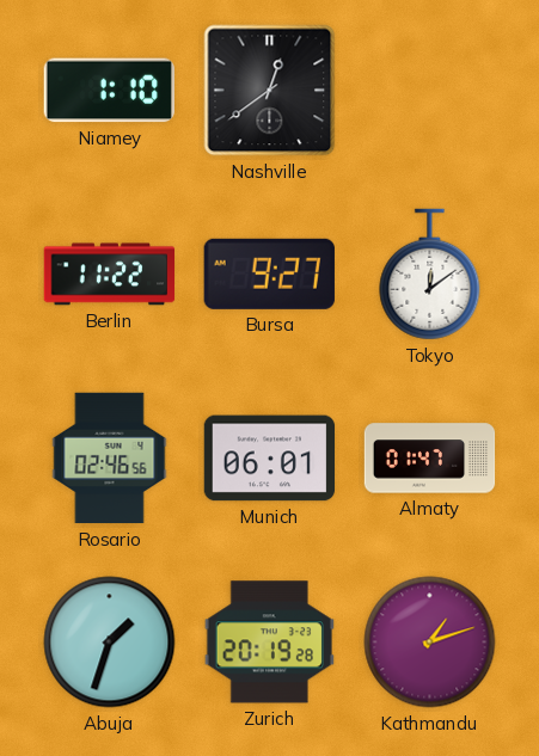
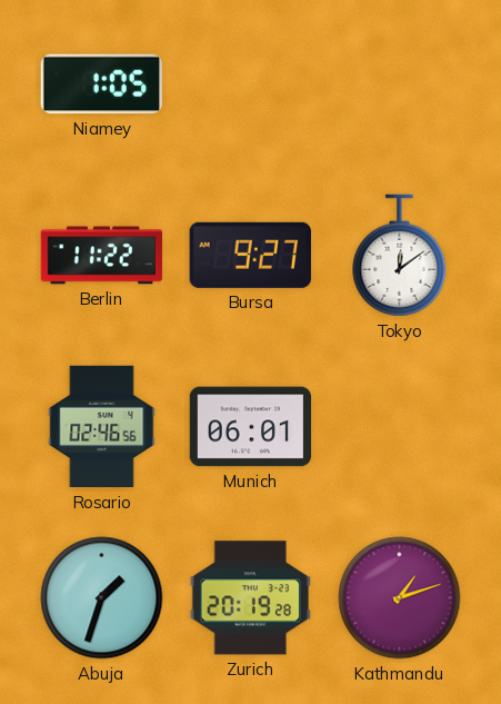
Niamey: 1:10 -> 1:05
Nashville: 12:39 -> none
Almaty: 01:47 -> none
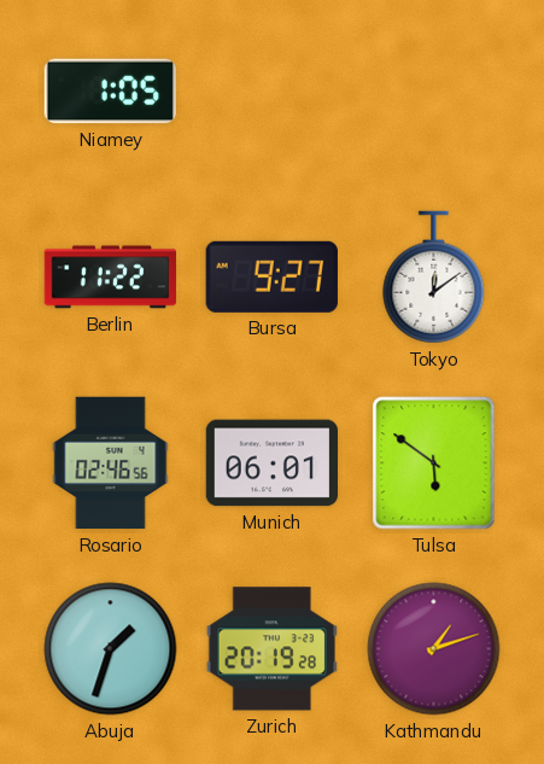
Tulsa: none -> 5:51
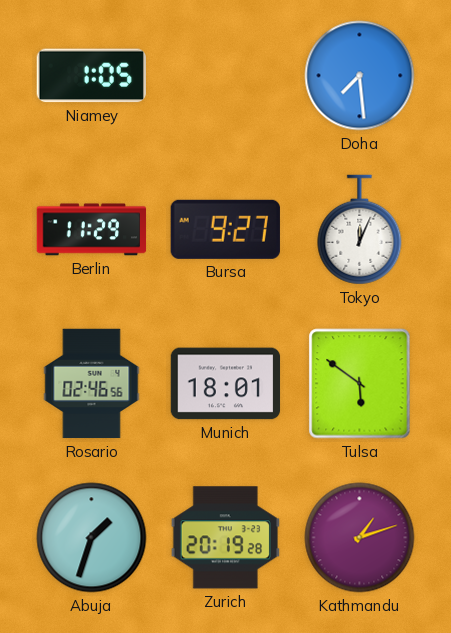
Doha: none -> 7:29
Berlin: 11:22 -> 11:29
Tokyo: 12:09 -> 12:04
Munich: 06:01 -> 18:01
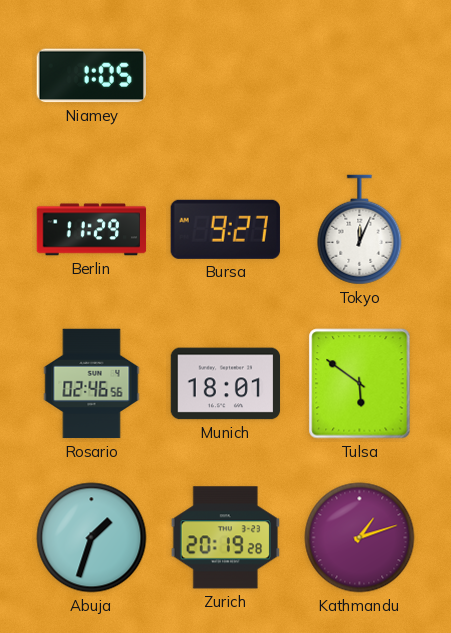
Doha: 7:29 -> none
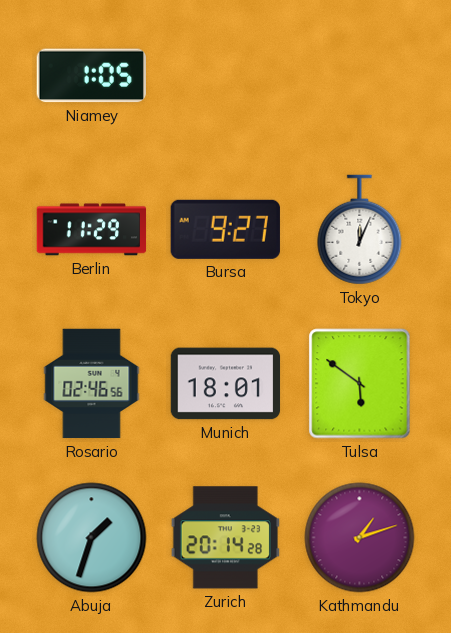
Zurich: 20:19 -> 20:14
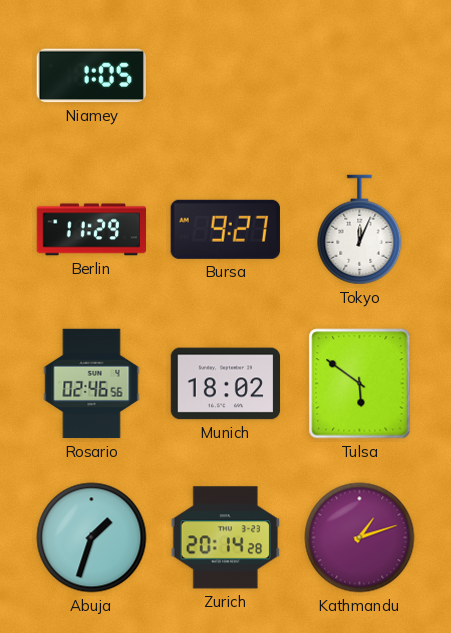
Munich: 18:01 -> 18:02
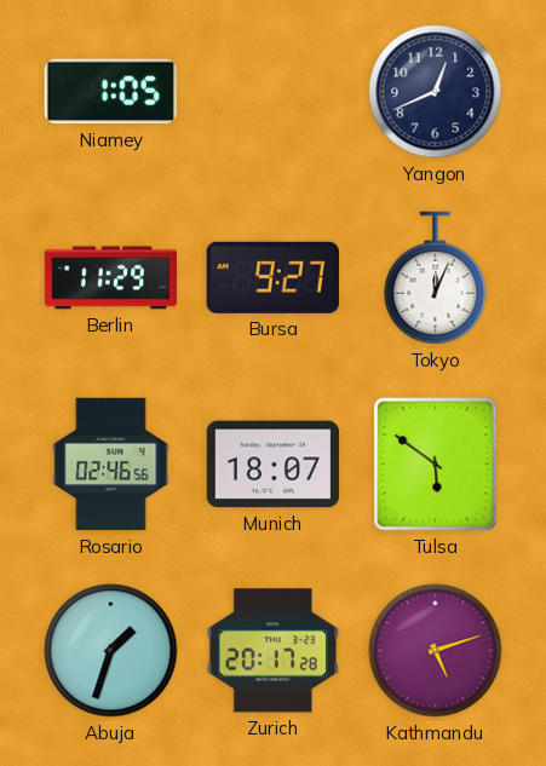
Yangon: none -> 12:41
Munich: 18:02 -> 18:07
Zurich: 20:14 -> 20:17
Kathmandu: 1:12 -> 5:12
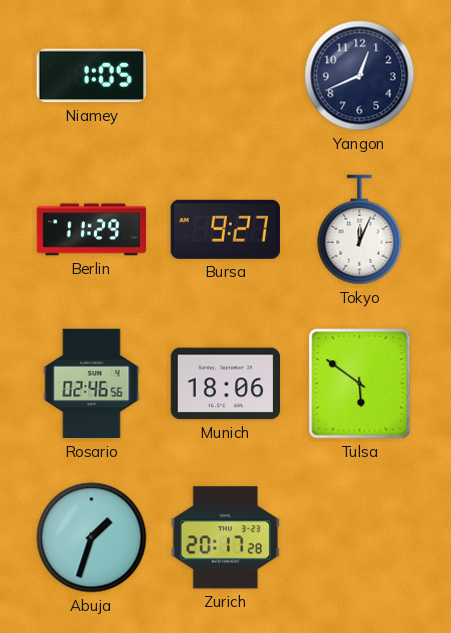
Munich: 18:07 -> 18:06
Kathmandu: 5:12 -> none
